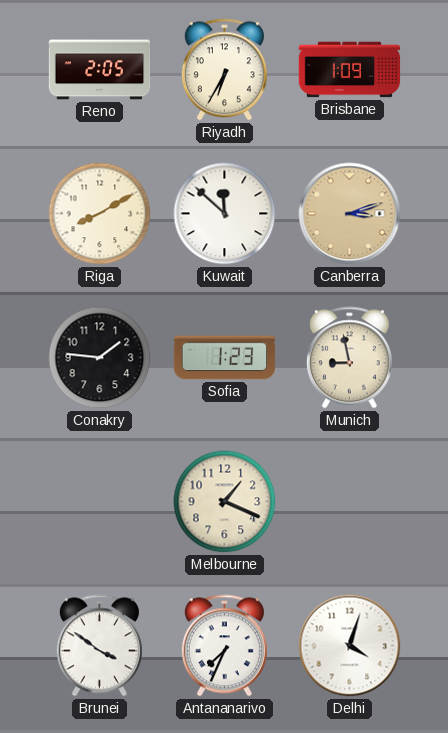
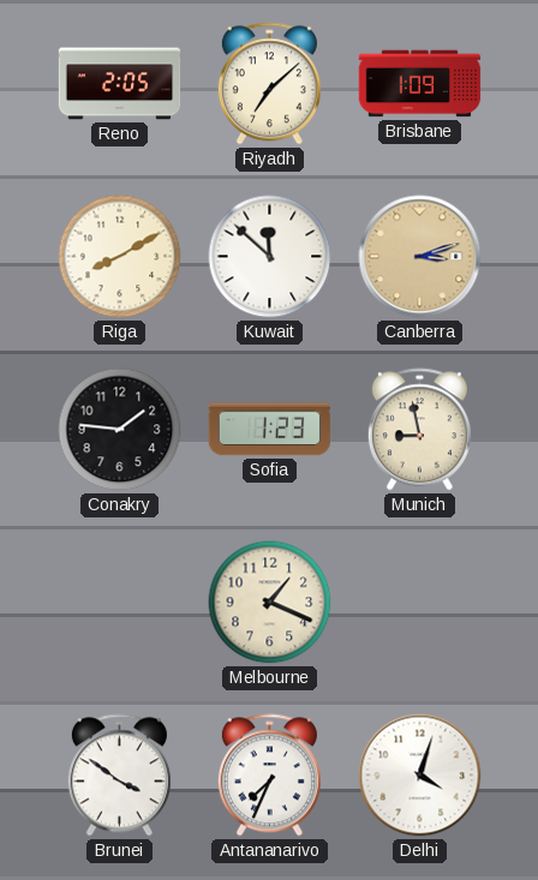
Riyadh: 6:35 -> 7:08
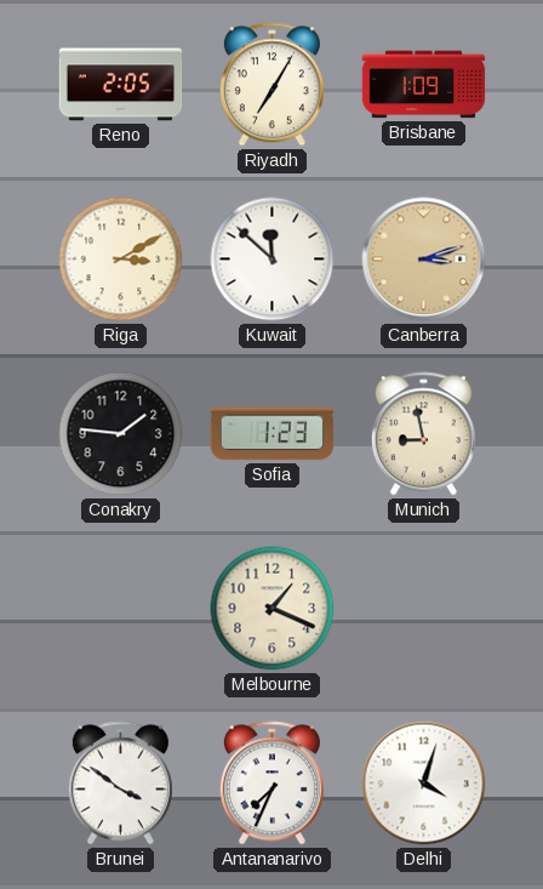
Riyadh: 7:08 -> 7:05
Riga: 8:10 -> 3:10
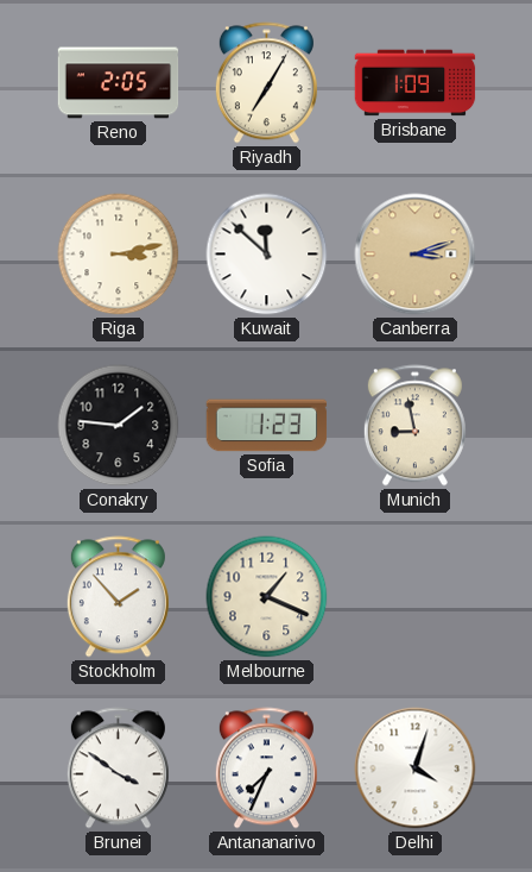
Riga: 3:10 -> 3:13
Stockholm: none -> 1:53
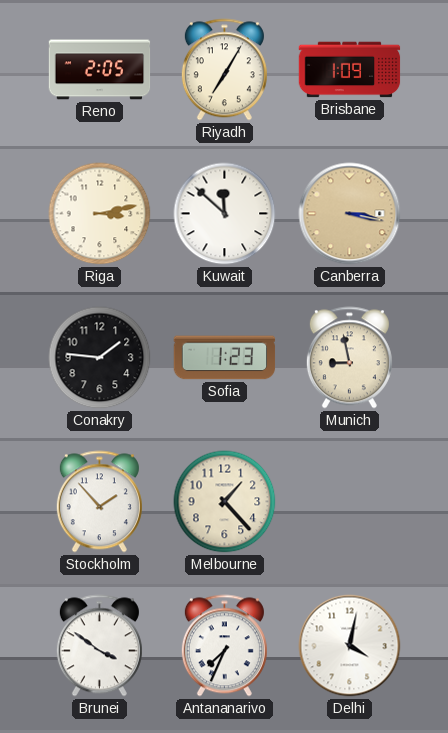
Canberra: 3:12 -> 3:17
Melbourne: 1:19 -> 1:23
Delhi: 4:03 -> 4:02
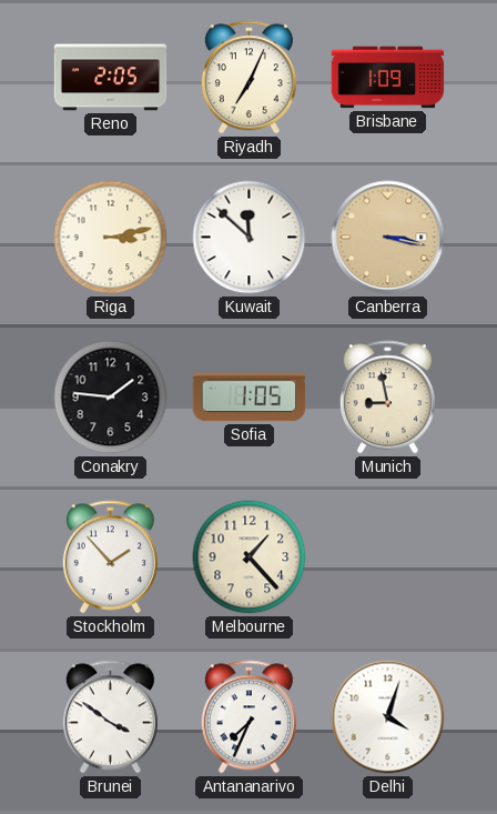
Riyadh: 7:05 -> 7:04
Sofia: 1:23 -> 1:05
Delhi: 4:02 -> 4:03
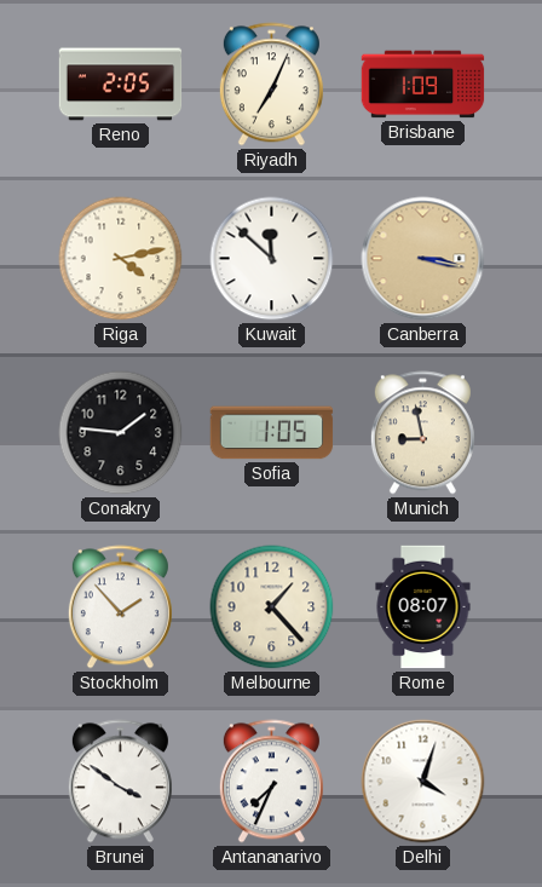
Riga: 3:13 -> 4:13
Rome: none -> 08:07
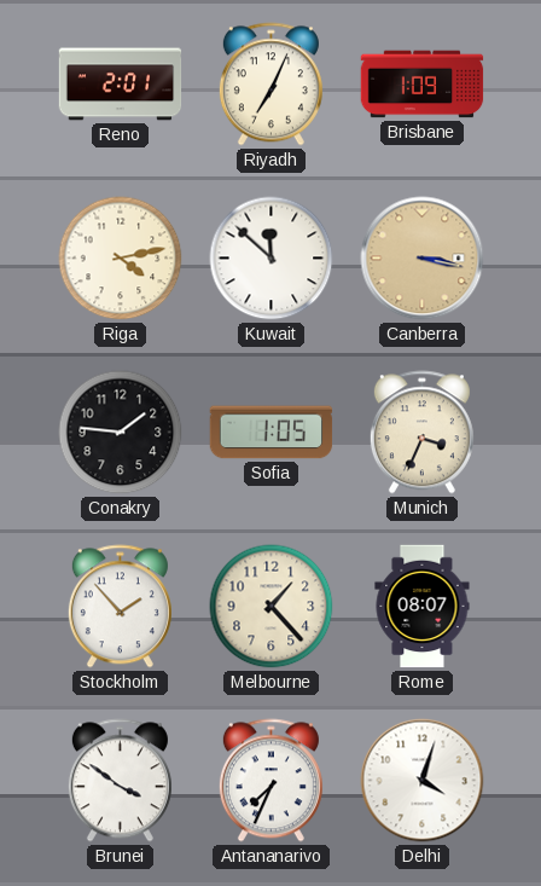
Reno: 2:05 -> 2:01
Munich: 8:58 -> 3:34
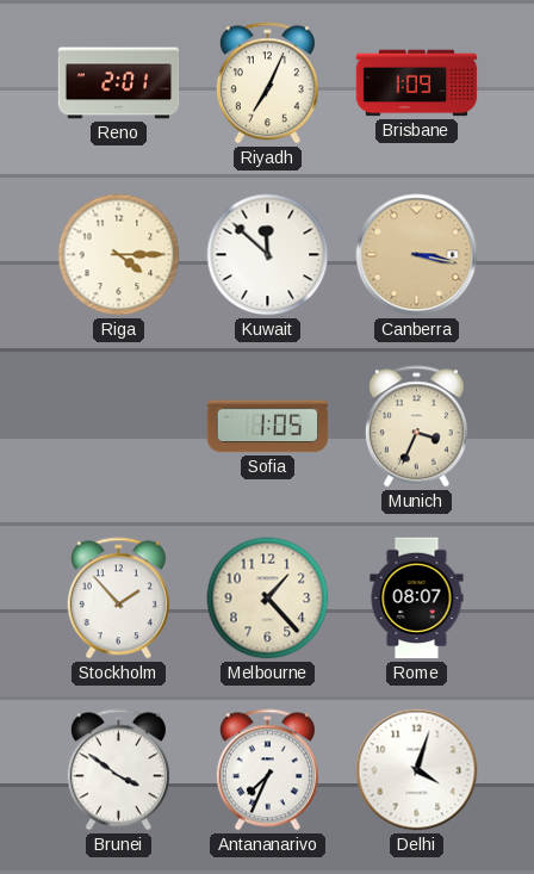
Riga: 4:13 -> 4:15
Conakry: 1:46 -> none
